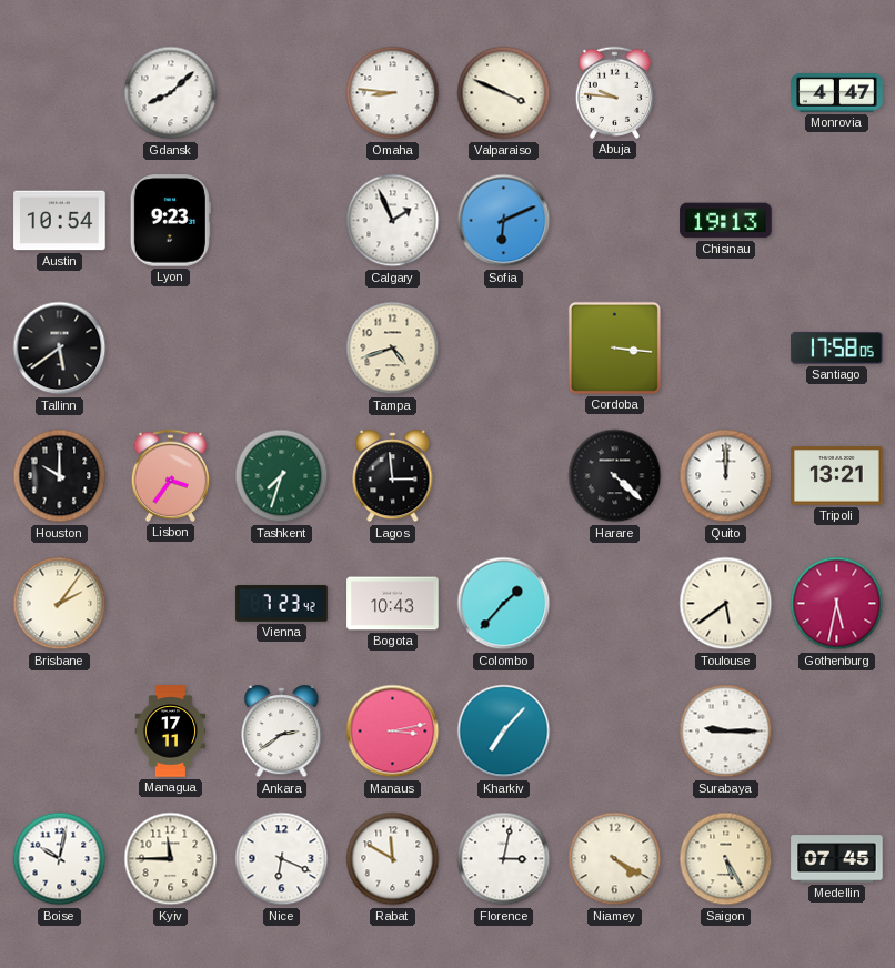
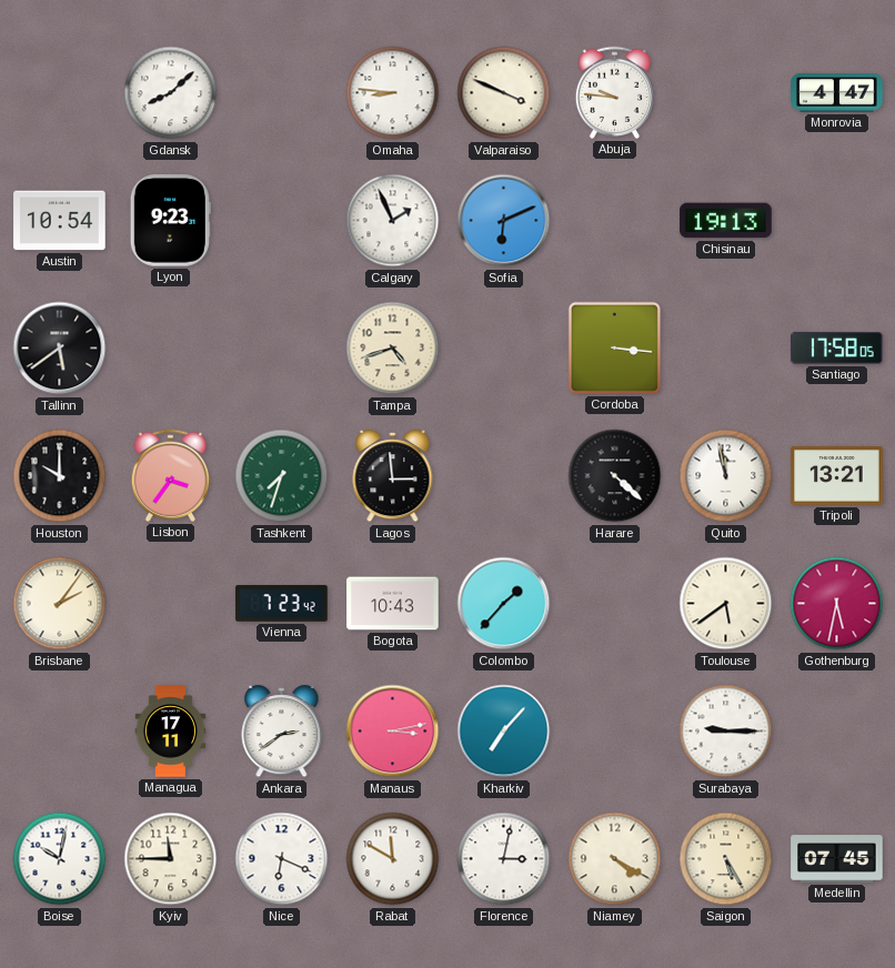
Quito: 12:00 -> 11:58
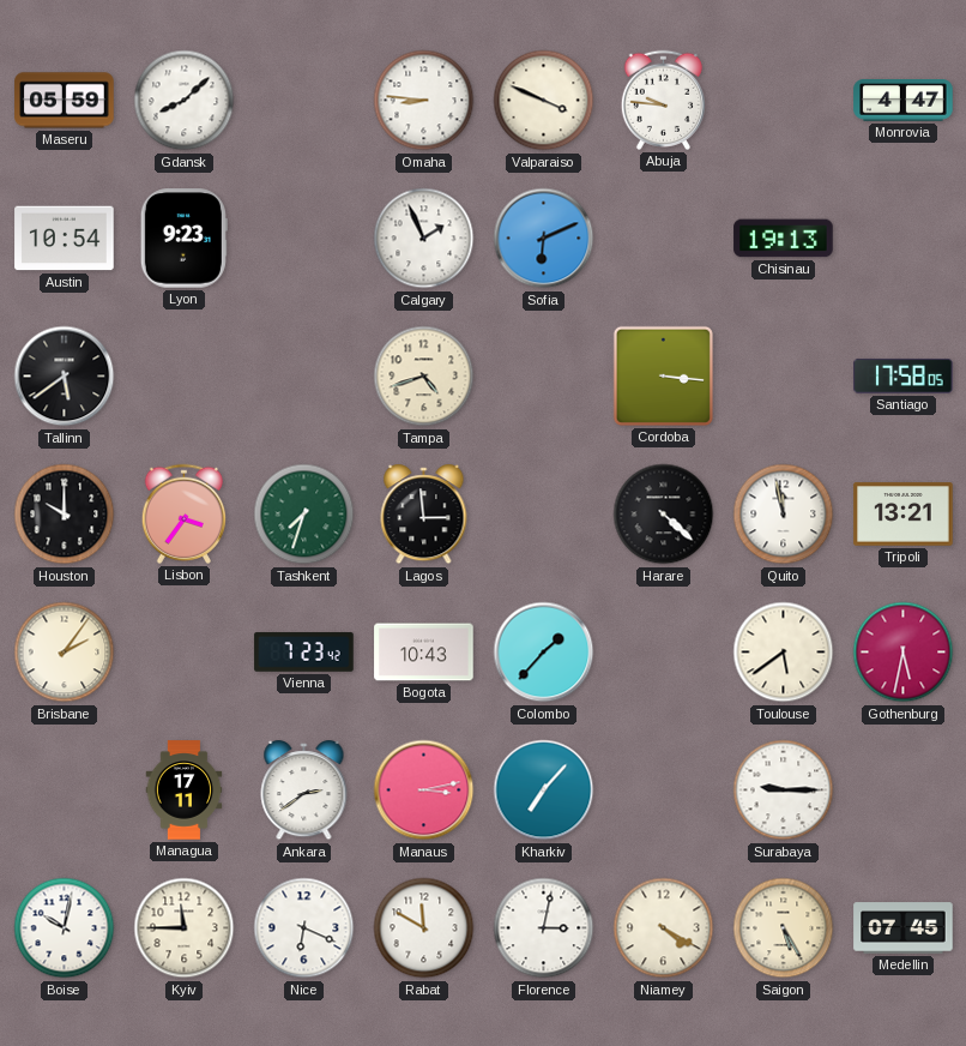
Maseru: none -> 05:59
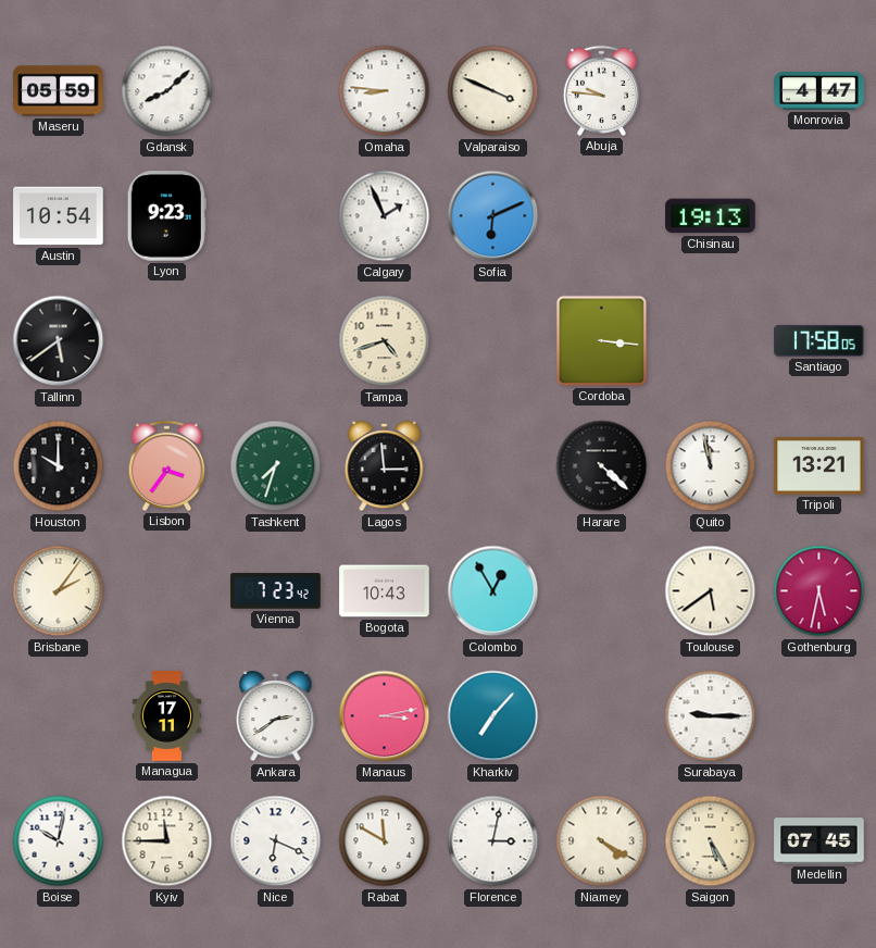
Colombo: 1:37 -> 12:55
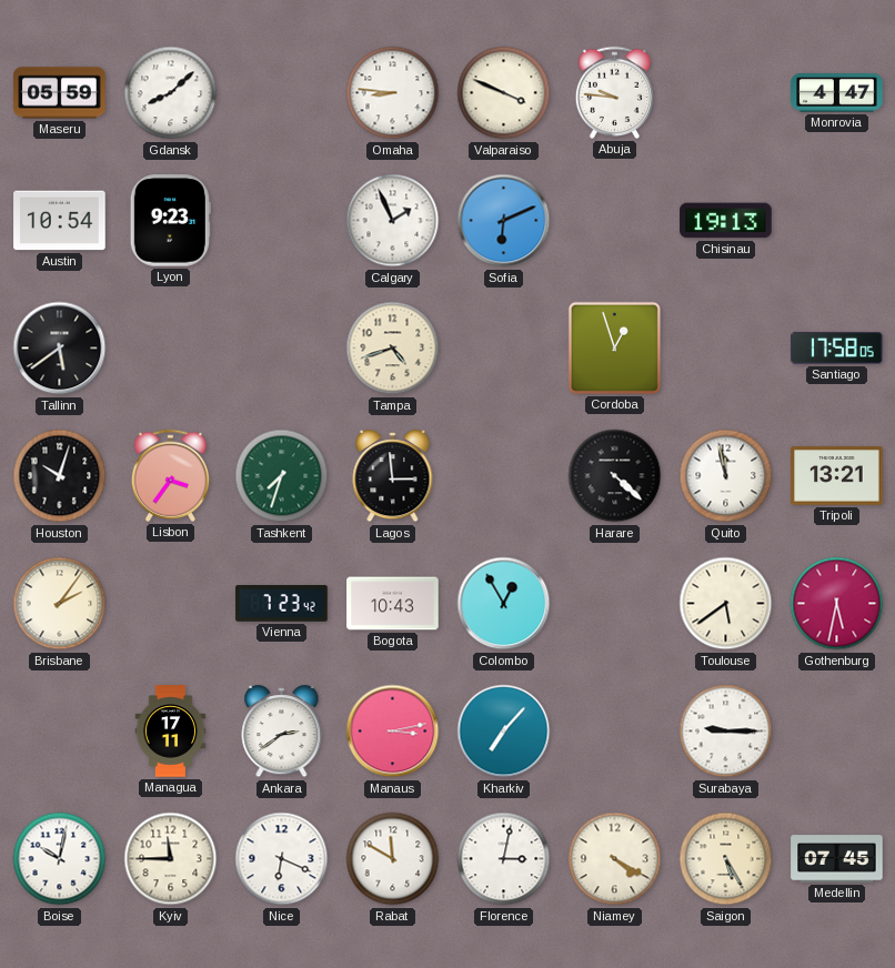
Cordoba: 3:16 -> 12:57
Houston: 10:00 -> 10:03
